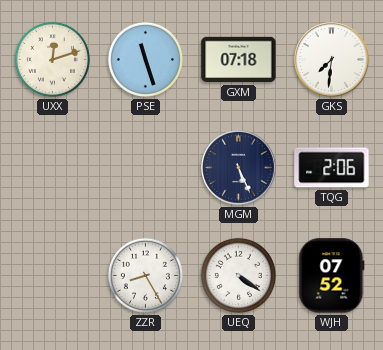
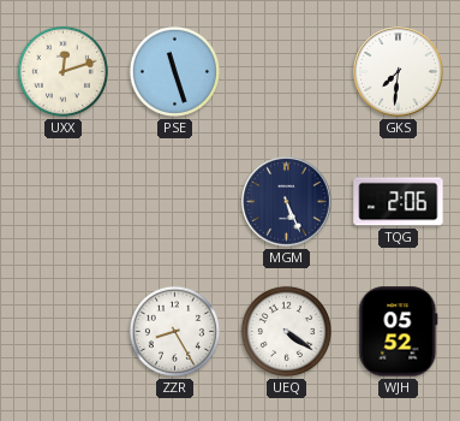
GXM: 07:18 -> none
WJH: 07:52 -> 05:52
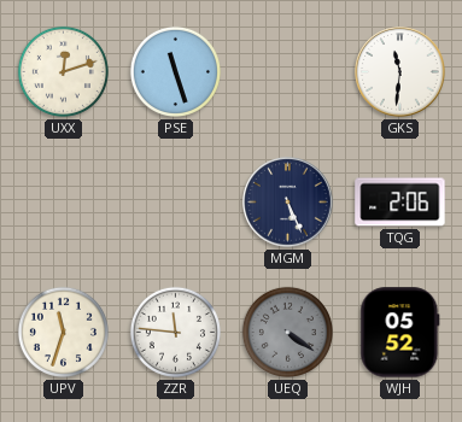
GKS: 7:31 -> 11:31
UPV: none -> 11:33
ZZR: 8:25 -> 11:46
UEQ dial: white -> grey
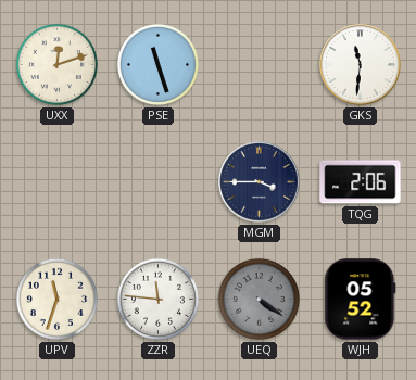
MGM: 5:26 -> 3:45
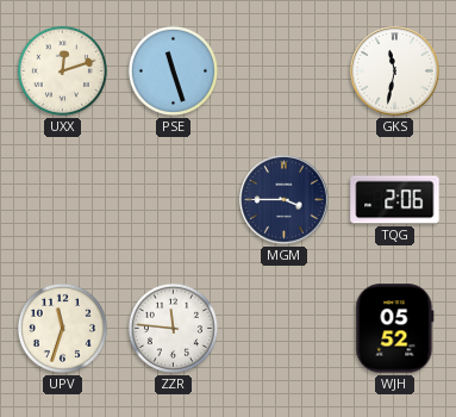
GKS: 11:31 -> 11:32
UEQ: 4:21 -> none
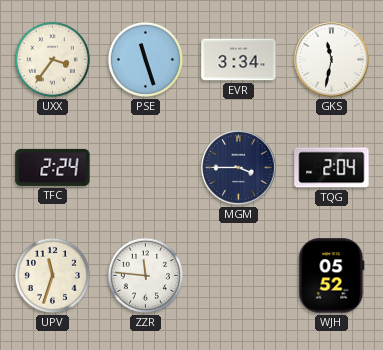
UXX: 12:12 -> 3:36
EVR: none -> 3:34
TFC: none -> 2:24
TQG: 2:06 -> 2:04
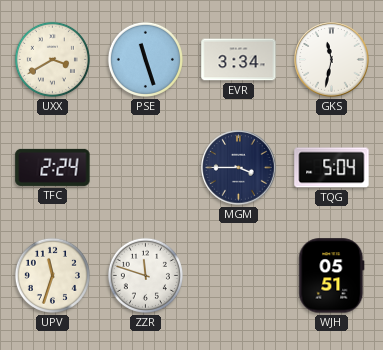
UXX: 3:36 -> 3:40
TQG: 2:04 -> 5:04
ZZR: 11:46 -> 11:48
WJH: 05:52 -> 05:51
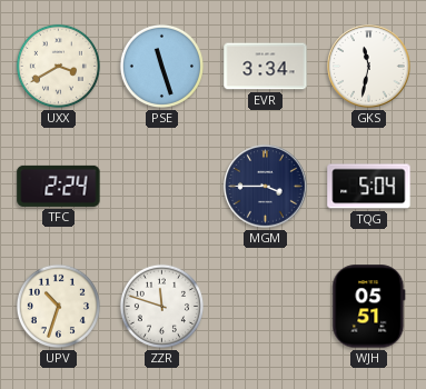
UPV: 11:33 -> 10:33
